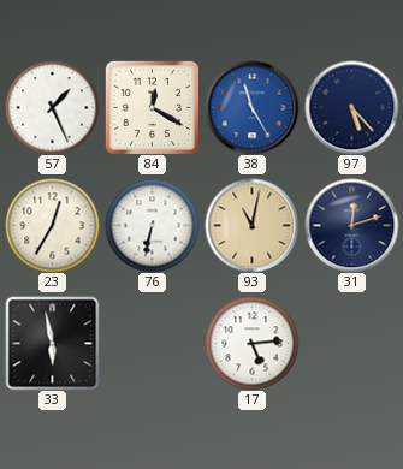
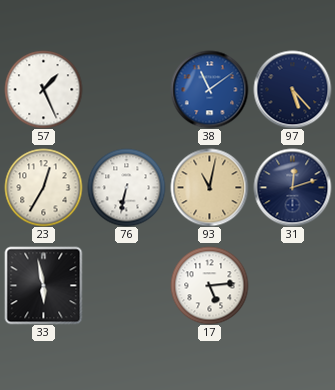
84: 12:20 -> none
38: 11:25 -> 11:09
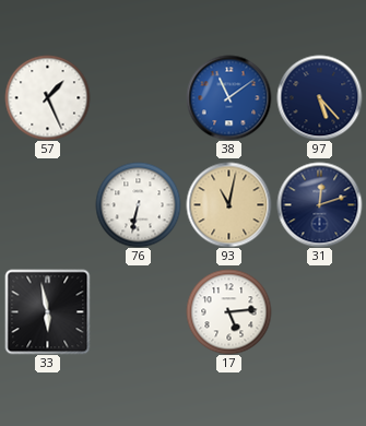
23: 12:35 -> none
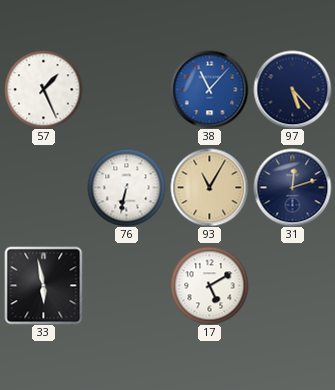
38: 11:09 -> 11:07
93: 11:02 -> 11:05
17: 5:14 -> 5:10
